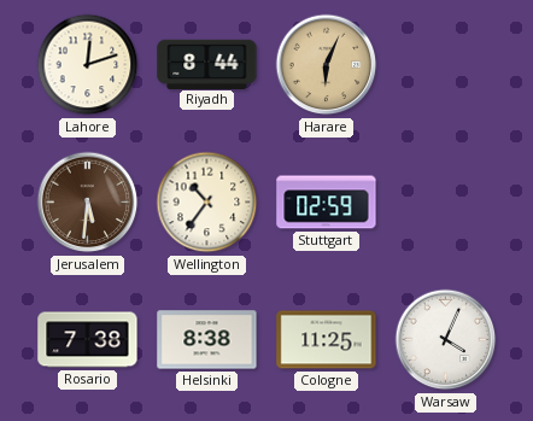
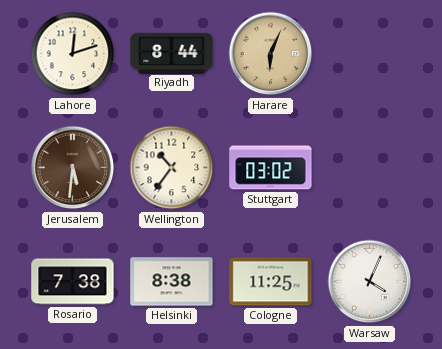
Stuttgart: 02:59 -> 03:02
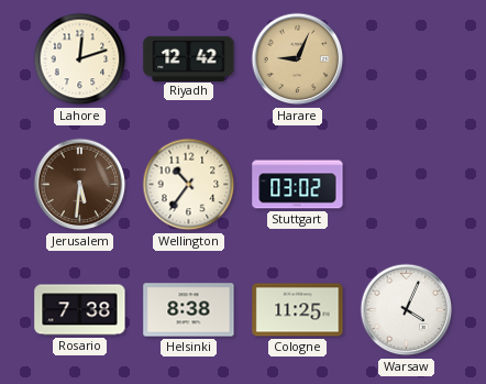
Riyadh: 8:44 -> 12:42
Harare: 6:04 -> 9:04
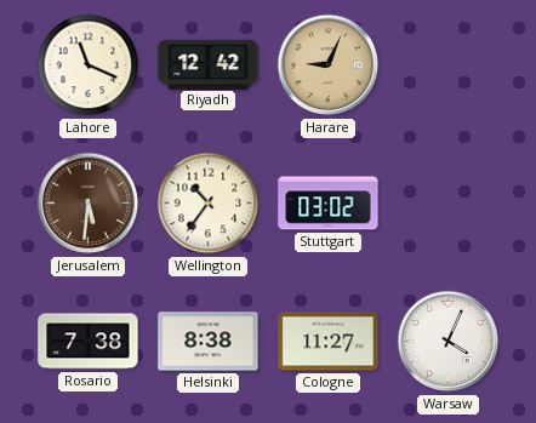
Lahore: 12:12 -> 11:19
Cologne: 11:25 -> 11:27
